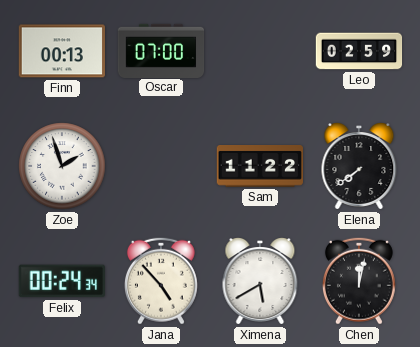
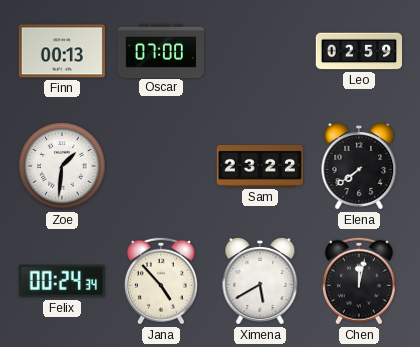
Zoe: 1:57 -> 1:31
Sam: 11:22 -> 23:22
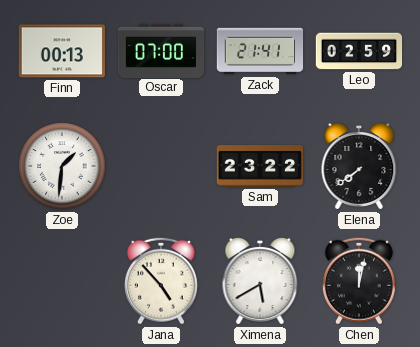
Zack: none -> 21:41
Felix: 00:24 -> none
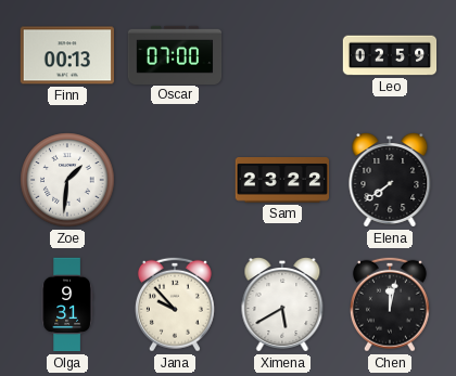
Zack: 21:41 -> none
Olga: none -> 9:31
Jana: 4:53 -> 9:53
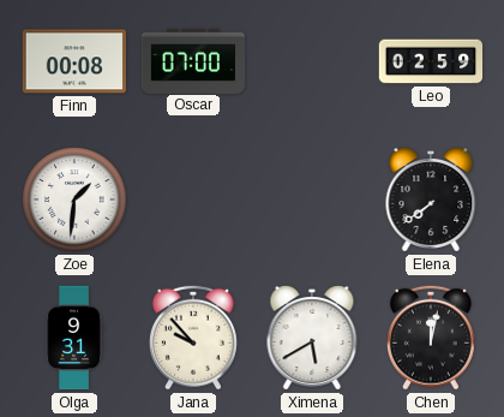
Finn: 00:13 -> 00:08
Sam: 23:22 -> none
